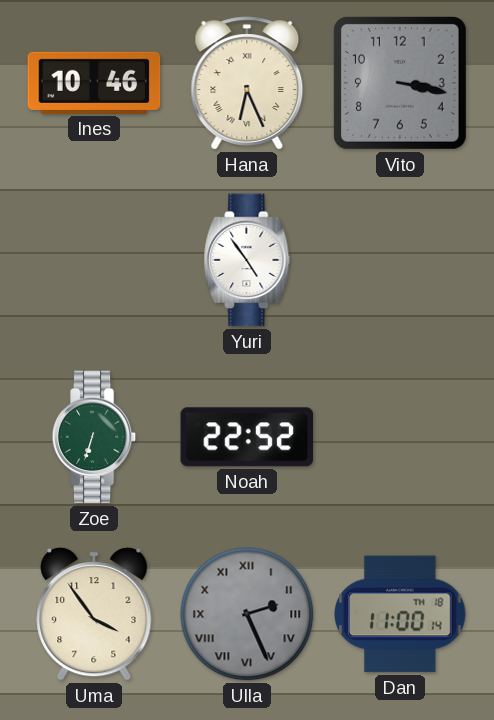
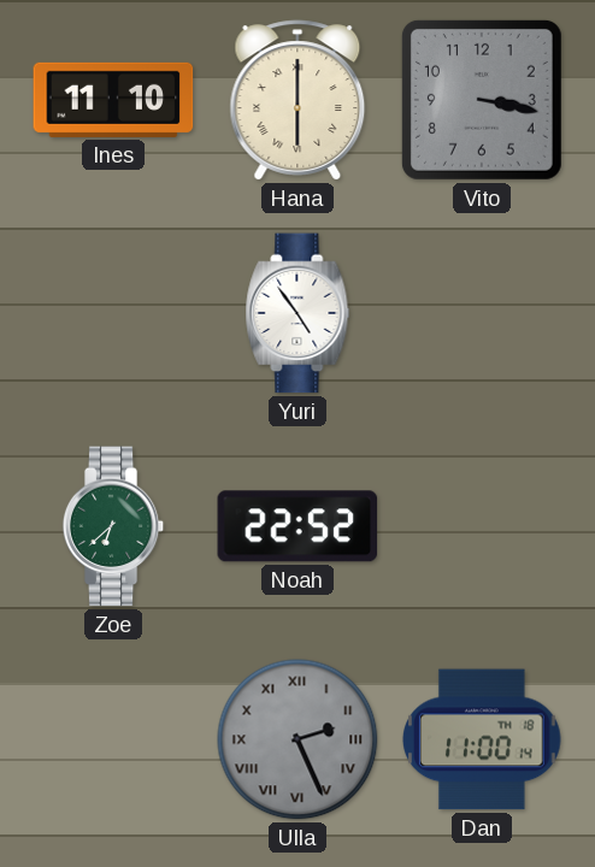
Ines: 10:46 -> 11:10
Hana: 6:26 -> 6:00
Zoe: 6:33 -> 6:38
Uma: 3:54 -> none
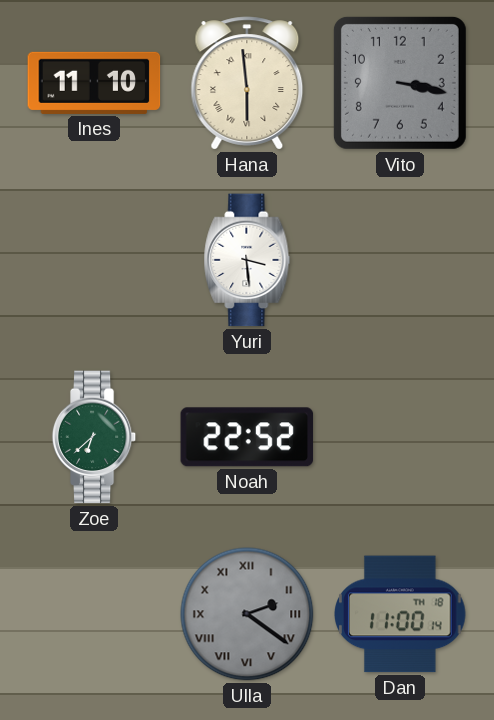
Hana: 6:00 -> 5:59
Yuri: 4:54 -> 3:29
Ulla: 2:26 -> 2:21
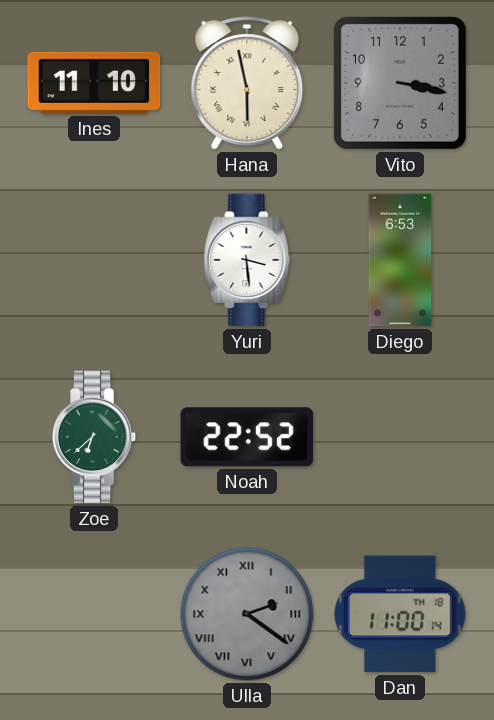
Hana: 5:59 -> 5:58
Diego: none -> 6:53
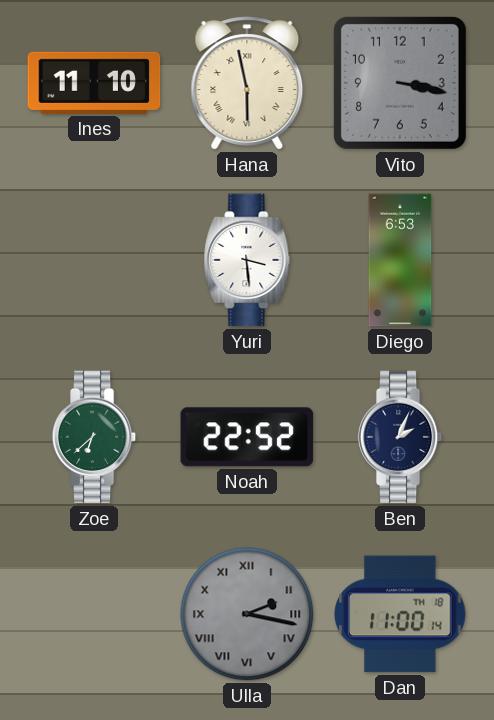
Ben: none -> 2:04
Ulla: 2:21 -> 2:17
